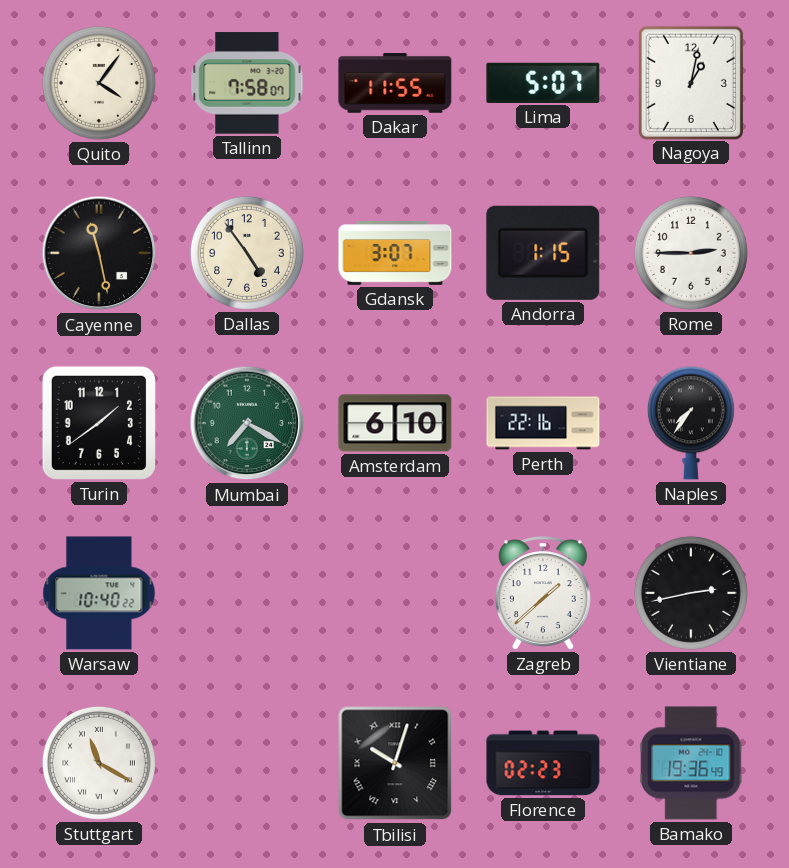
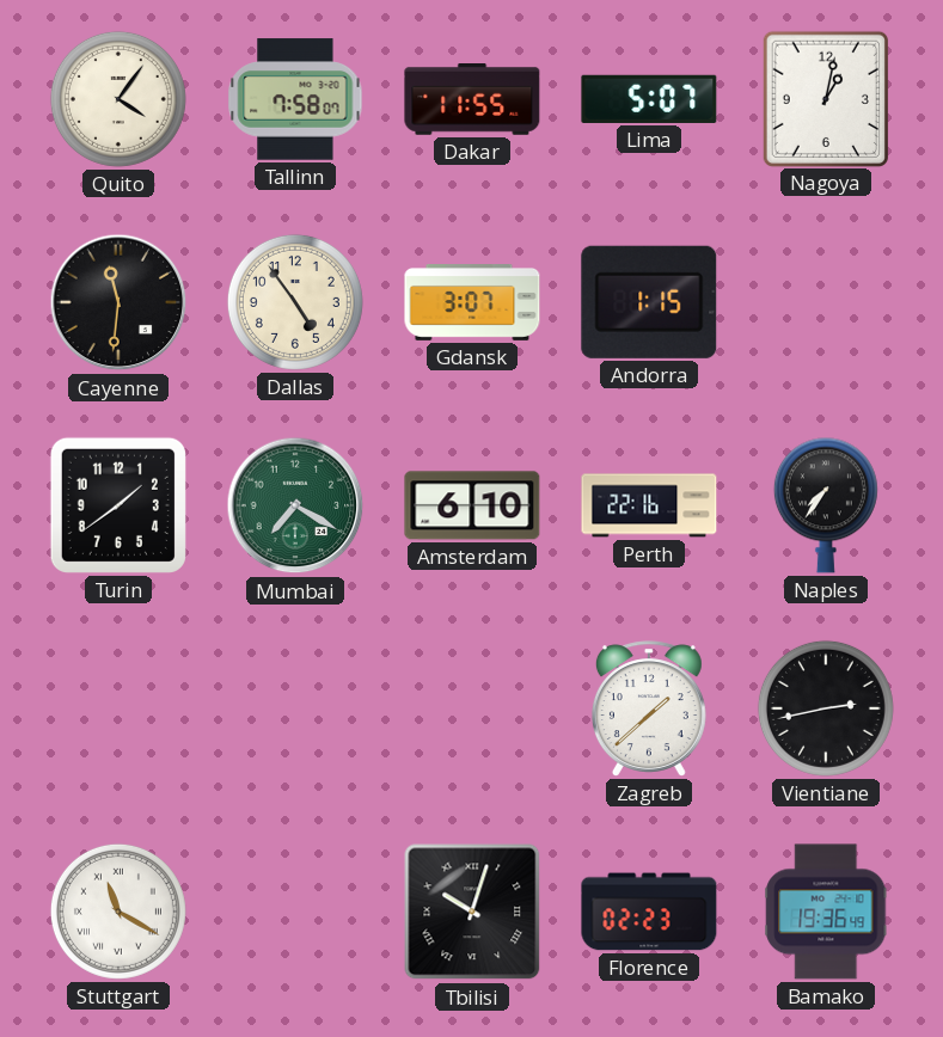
Cayenne: 11:28 -> 11:31
Rome: 2:45 -> none
Warsaw: 10:40 -> none
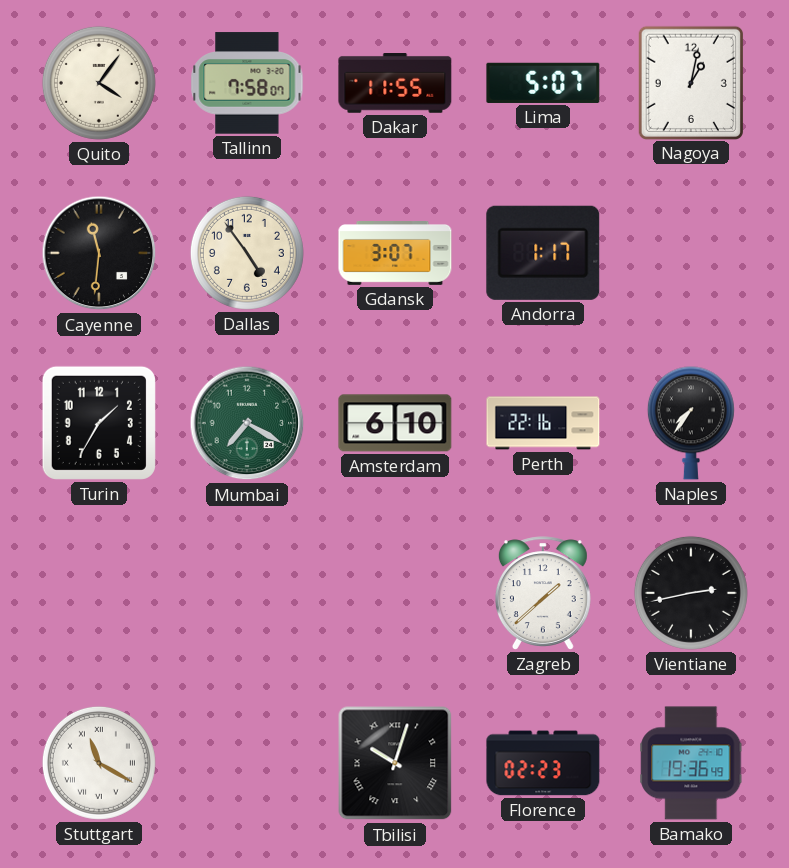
Andorra: 1:15 -> 1:17
Turin: 1:39 -> 1:35
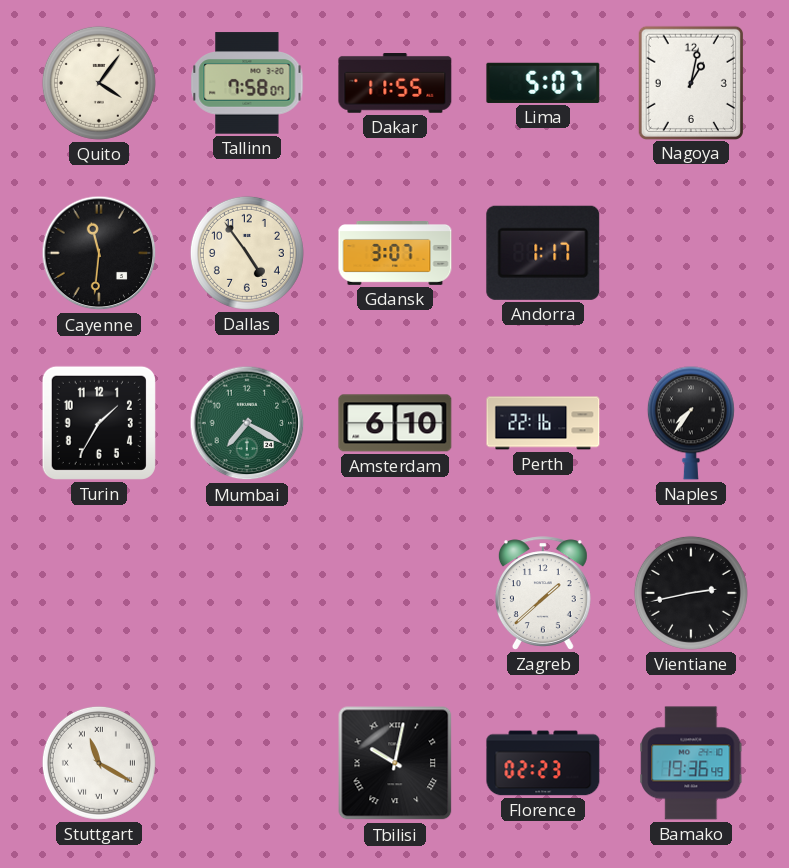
Tbilisi: 10:03 -> 10:02
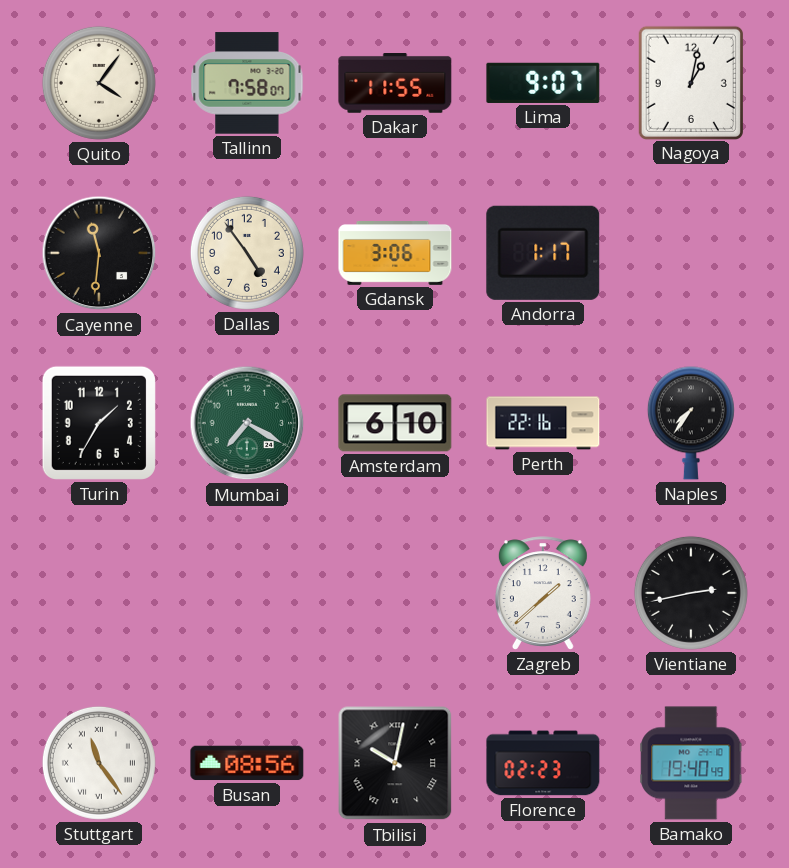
Lima: 5:07 -> 9:07
Gdansk: 3:07 -> 3:06
Stuttgart: 11:20 -> 11:24
Busan: none -> 08:56
Bamako: 19:36 -> 19:40
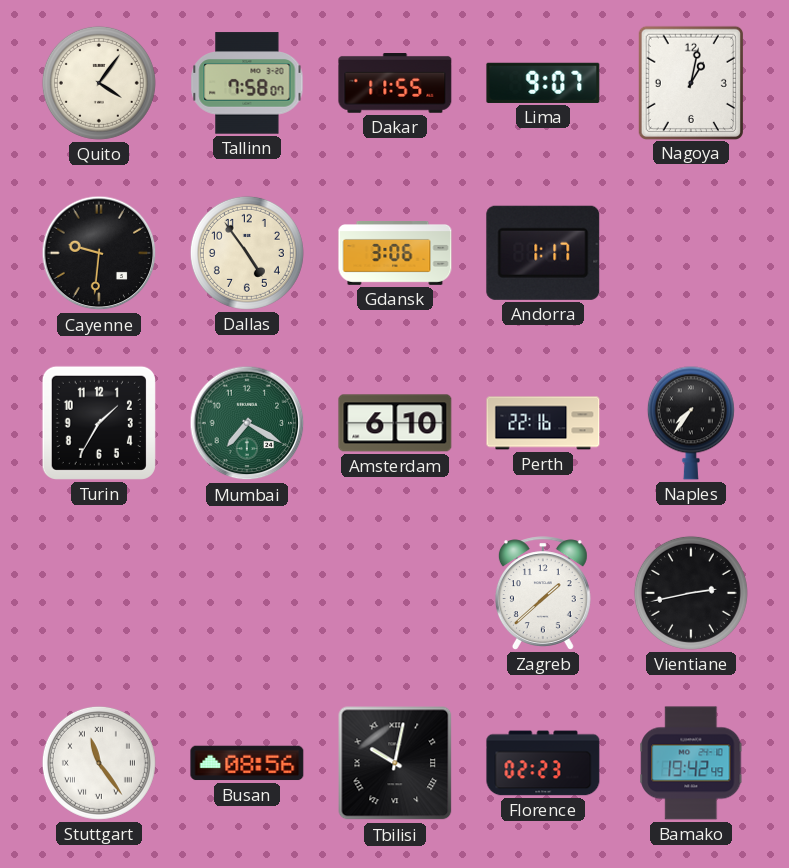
Cayenne: 11:31 -> 9:31
Bamako: 19:40 -> 19:42
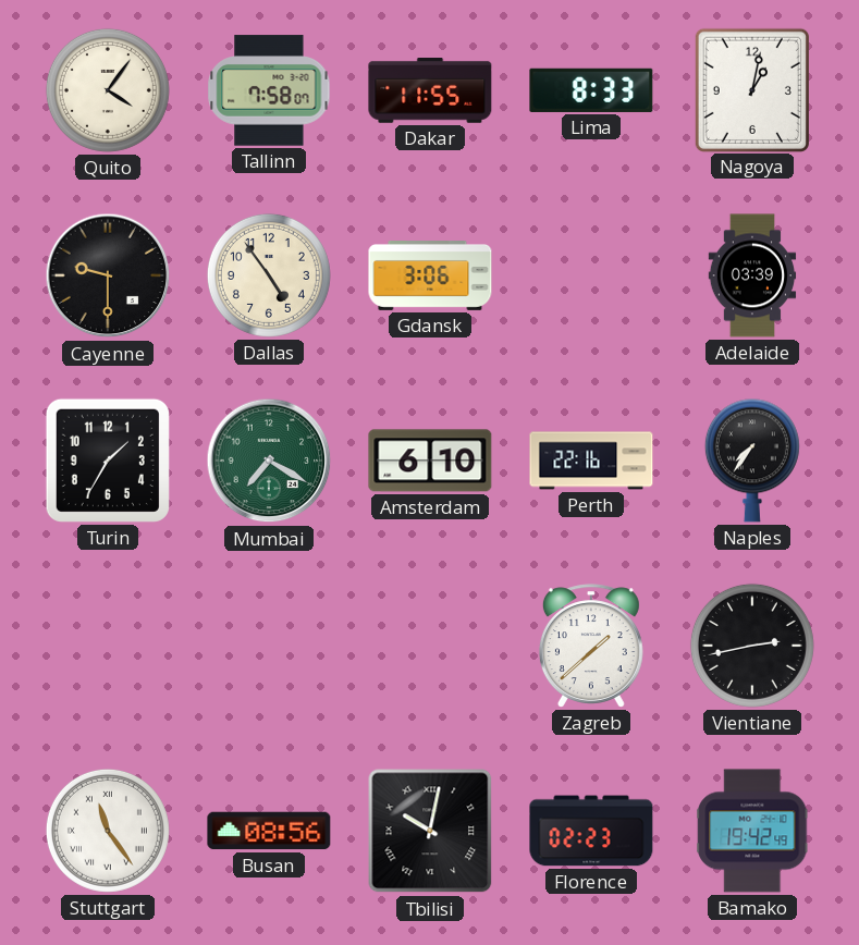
Lima: 9:07 -> 8:33
Cayenne: 9:31 -> 9:30
Andorra: 1:17 -> none
Adelaide: none -> 03:39
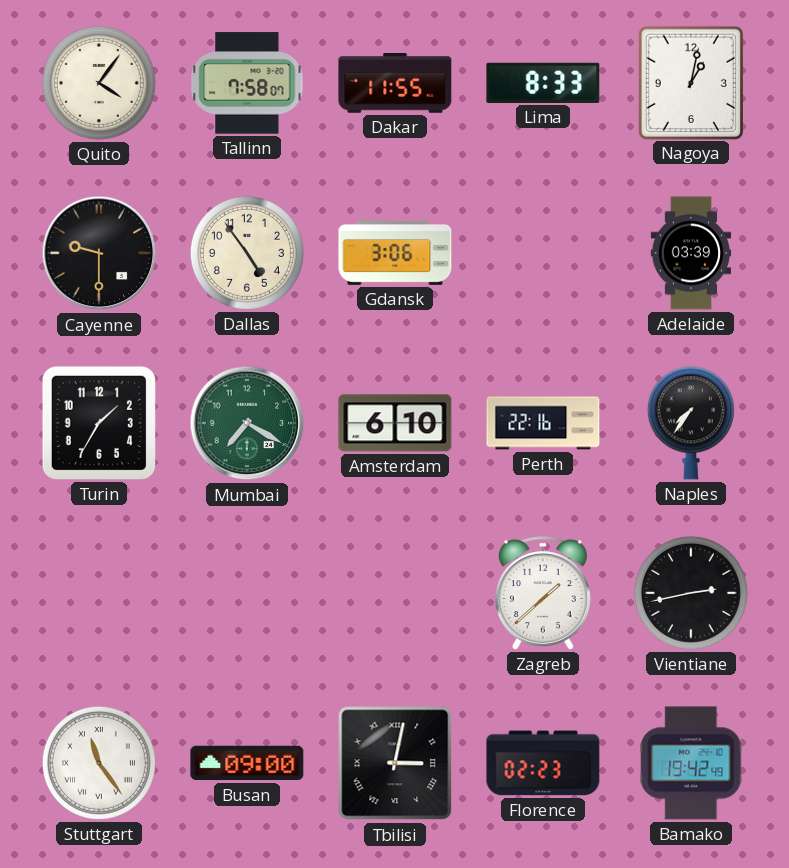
Busan: 08:56 -> 09:00
Tbilisi: 10:02 -> 3:02
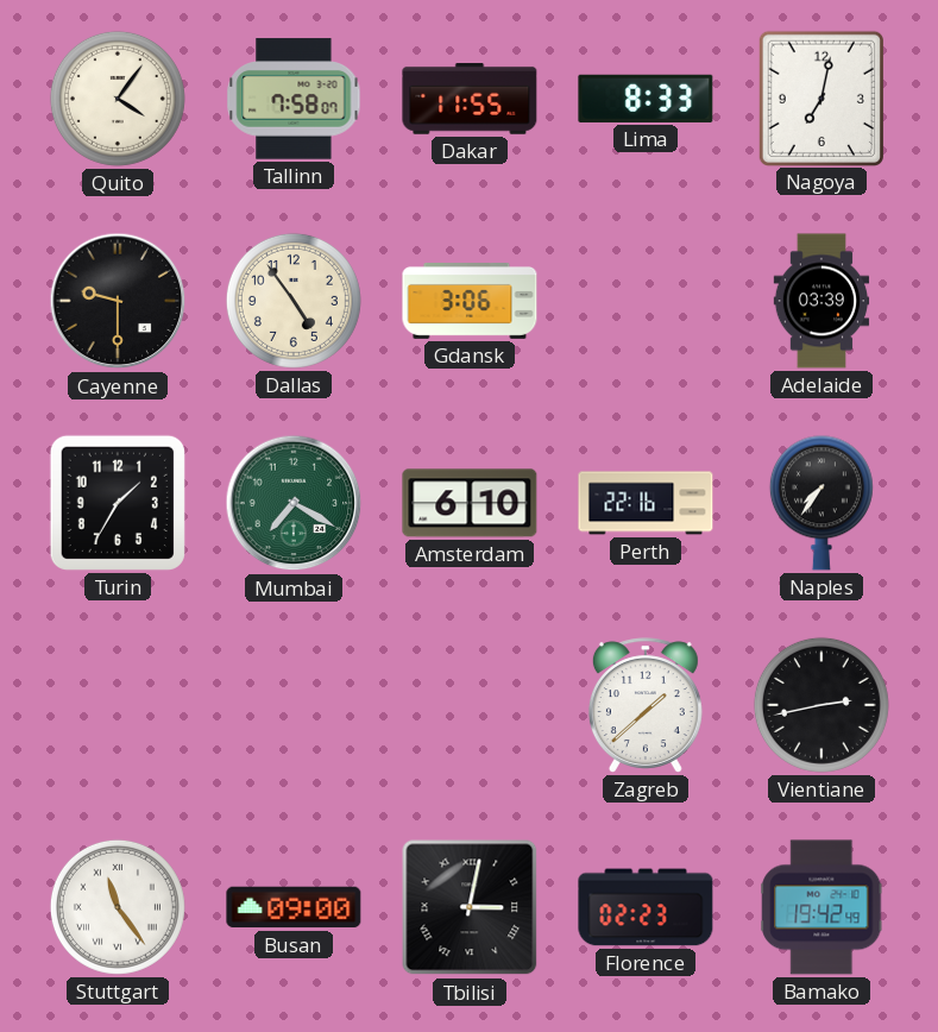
Nagoya: 1:02 -> 7:02
